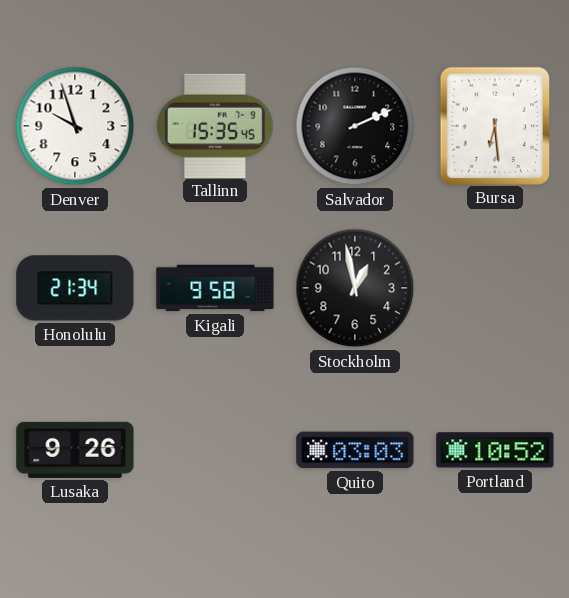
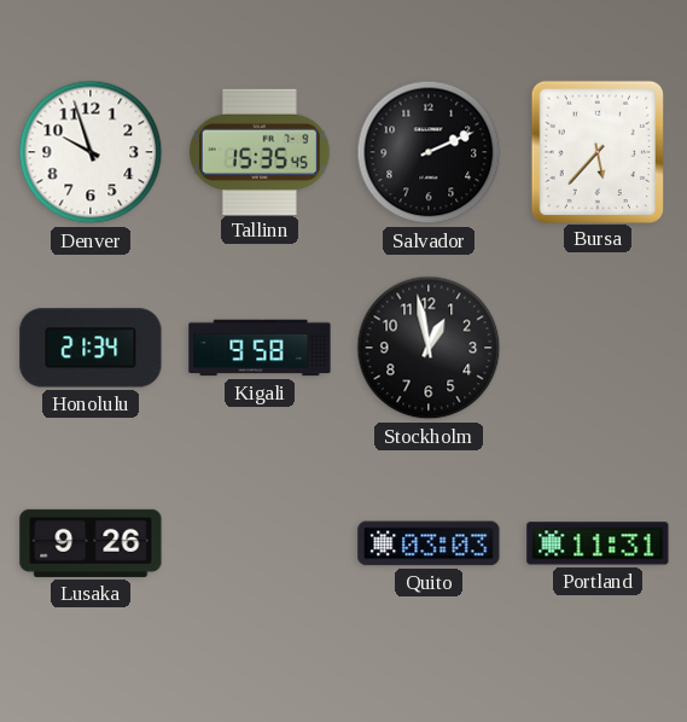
Bursa: 6:29 -> 5:37
Portland: 10:52 -> 11:31
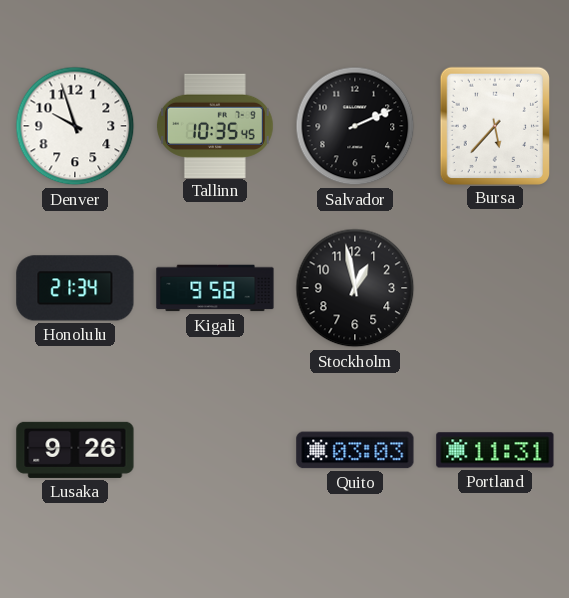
Tallinn: 15:35 -> 10:35
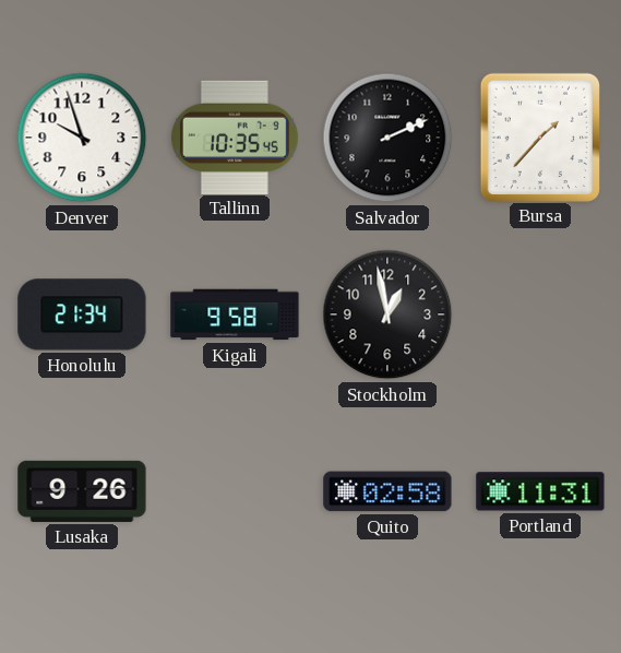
Bursa: 5:37 -> 1:37
Quito: 03:03 -> 02:58
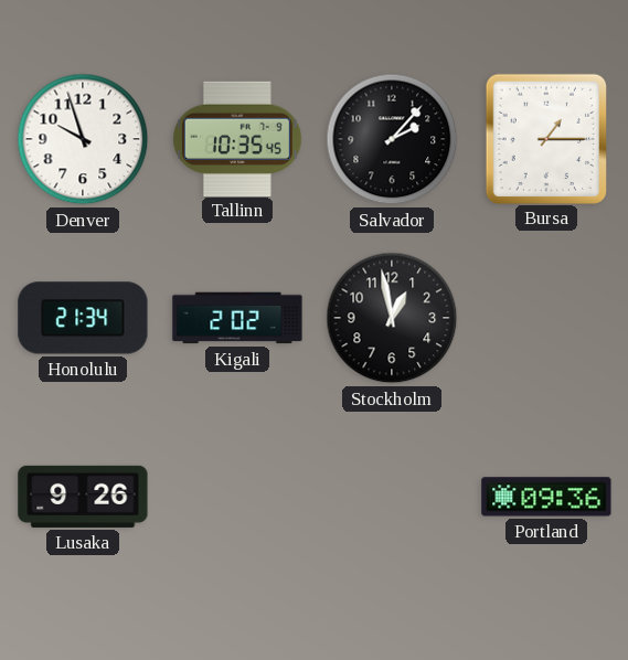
Salvador: 2:11 -> 2:07
Bursa: 1:37 -> 1:15
Kigali: 9:58 -> 2:02
Quito: 02:58 -> none
Portland: 11:31 -> 09:36
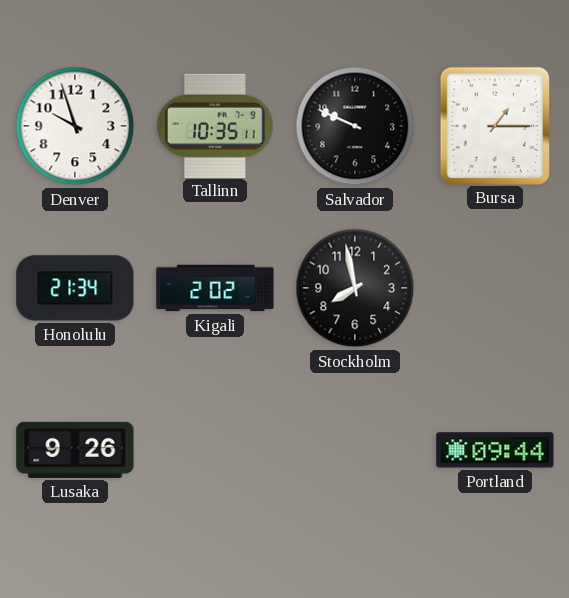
Tallinn: 10:35:45 -> 10:35:11
Salvador: 2:07 -> 9:49
Stockholm: 12:58 -> 7:58
Portland: 09:36 -> 09:44
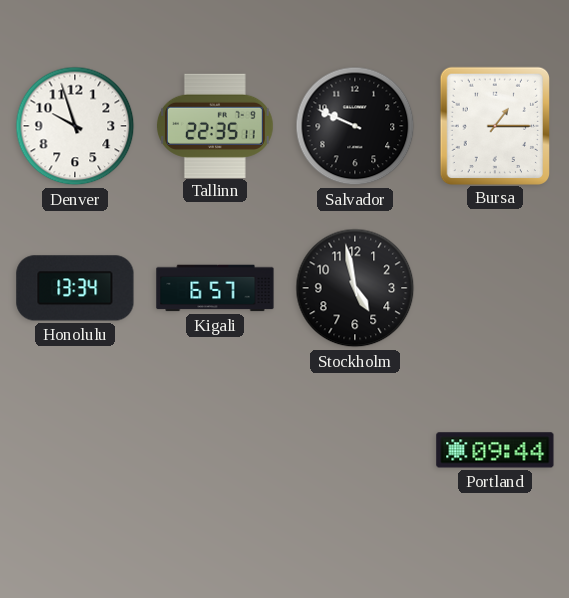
Tallinn: 10:35 -> 22:35
Honolulu: 21:34 -> 13:34
Kigali: 2:02 -> 6:57
Stockholm: 7:58 -> 4:58
Lusaka: 9:26 -> none
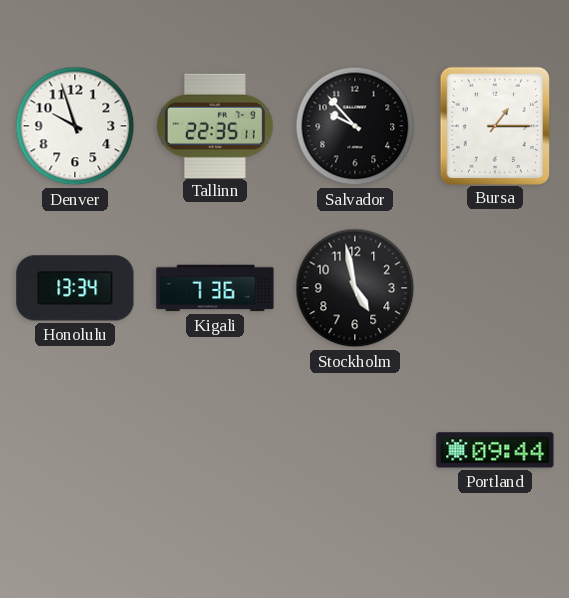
Salvador: 9:49 -> 9:53
Kigali: 6:57 -> 7:36
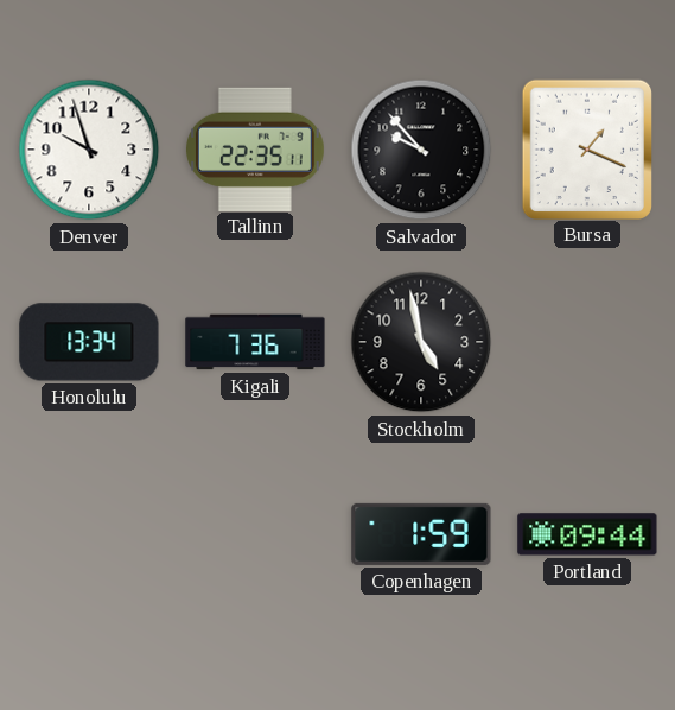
Bursa: 1:15 -> 1:19
Copenhagen: none -> 1:59
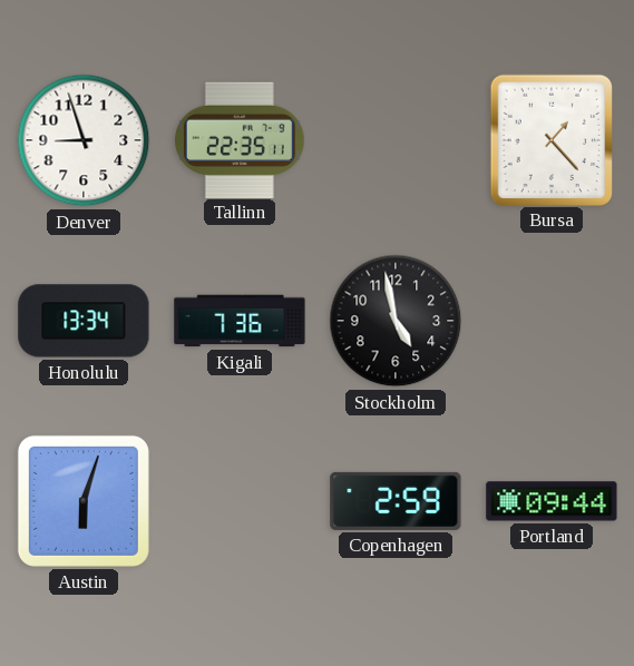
Denver: 9:57 -> 8:57
Salvador: 9:53 -> none
Bursa: 1:19 -> 1:23
Austin: none -> 6:03
Copenhagen: 1:59 -> 2:59
